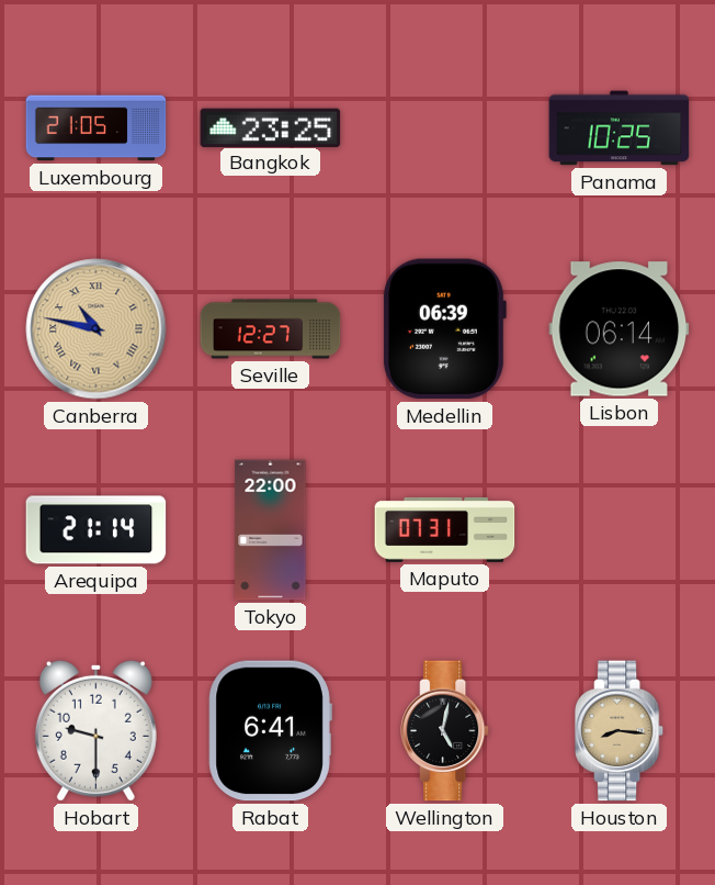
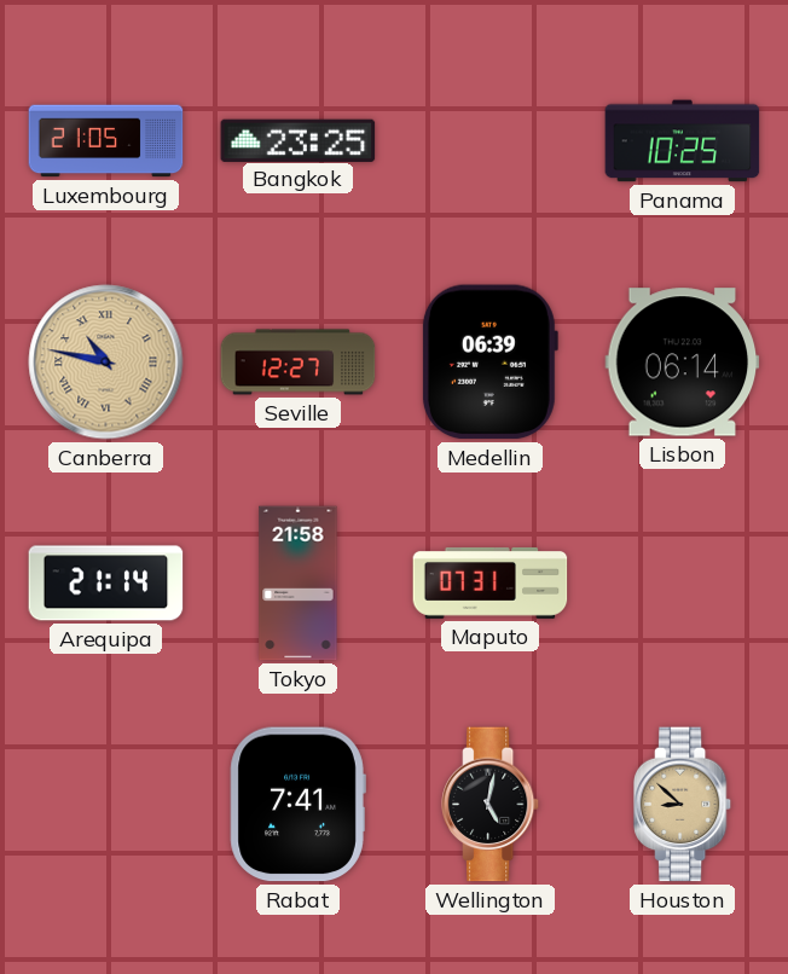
Tokyo: 22:00 -> 21:58
Hobart: 9:30 -> none
Rabat: 6:41 -> 7:41
Houston: 8:16 -> 8:52
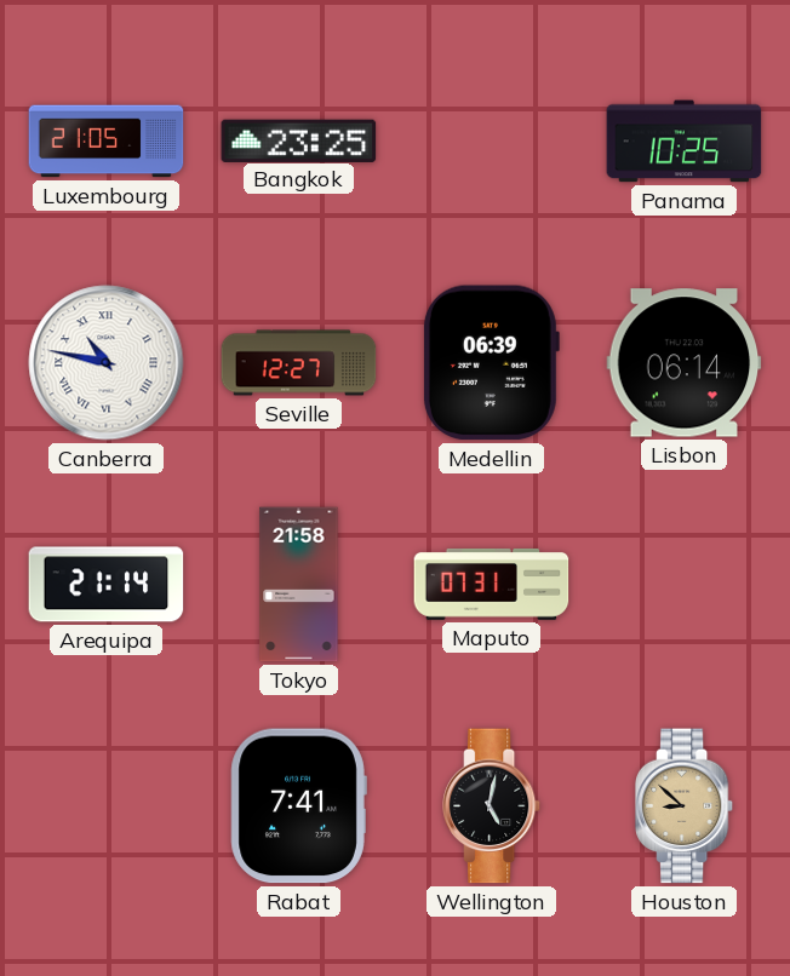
Canberra dial: champagne -> white
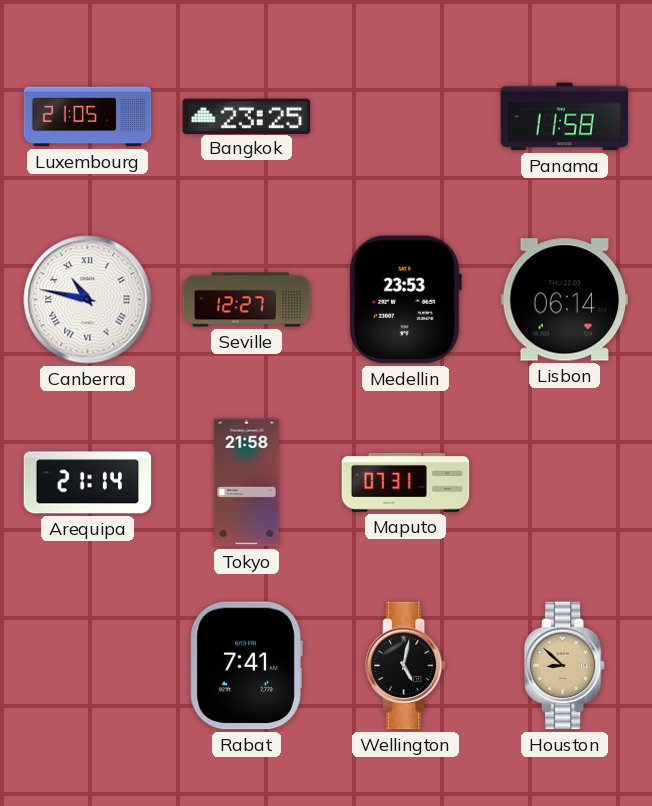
Panama: 10:25 -> 11:58
Medellin: 06:39 -> 23:53
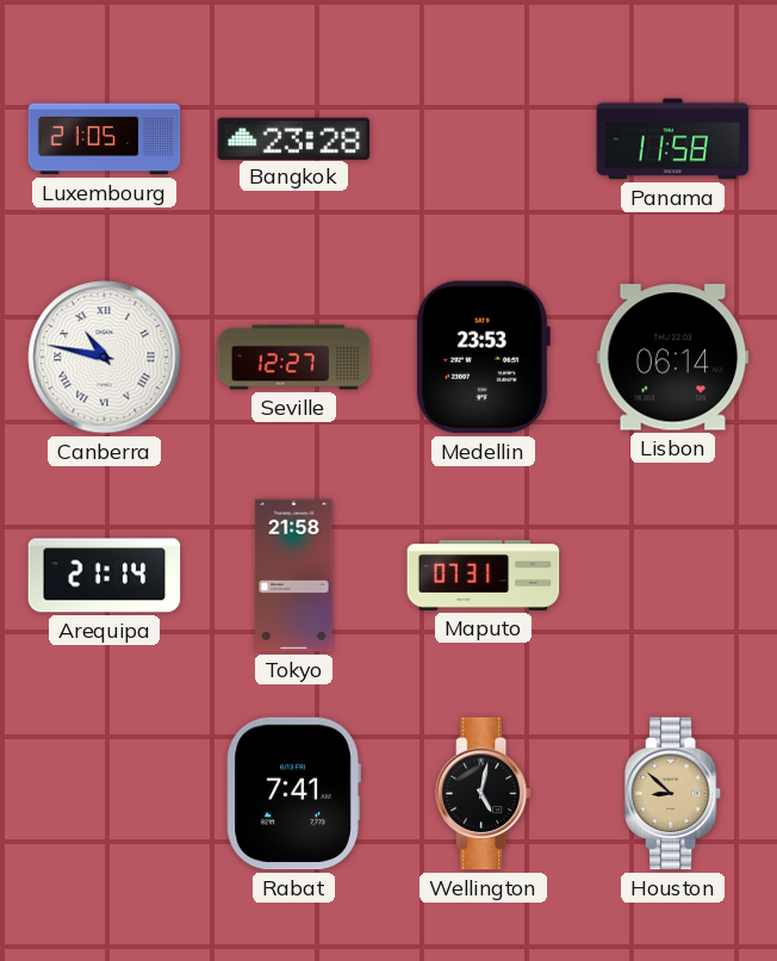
Bangkok: 23:25 -> 23:28
